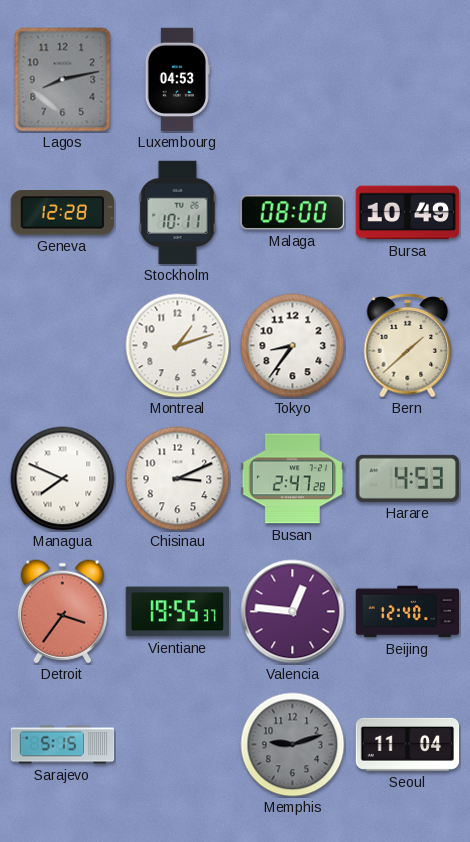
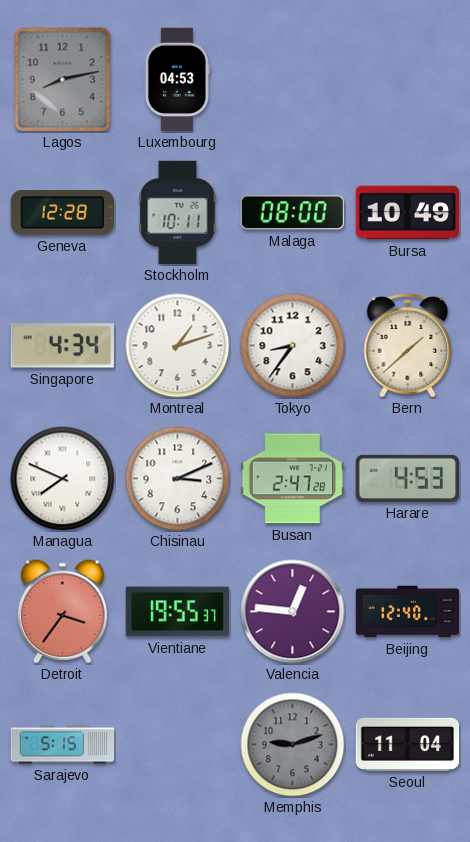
Singapore: none -> 4:34
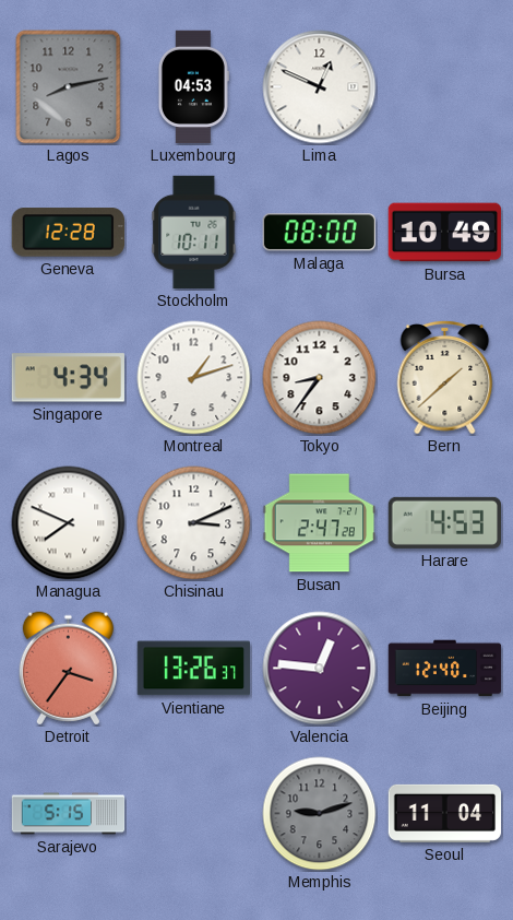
Lima: none -> 12:49
Vientiane: 19:55 -> 13:26
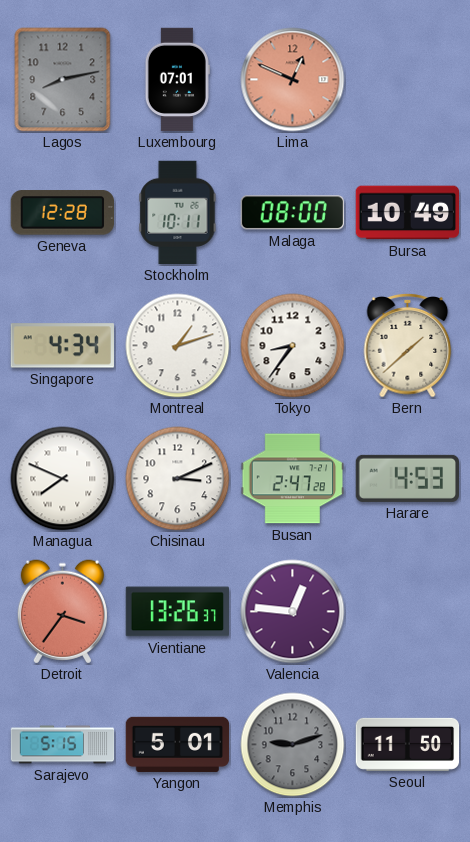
Luxembourg: 04:53 -> 07:01
Lima dial: white -> salmon
Beijing: 12:40 -> none
Yangon: none -> 5:01
Seoul: 11:04 -> 11:50
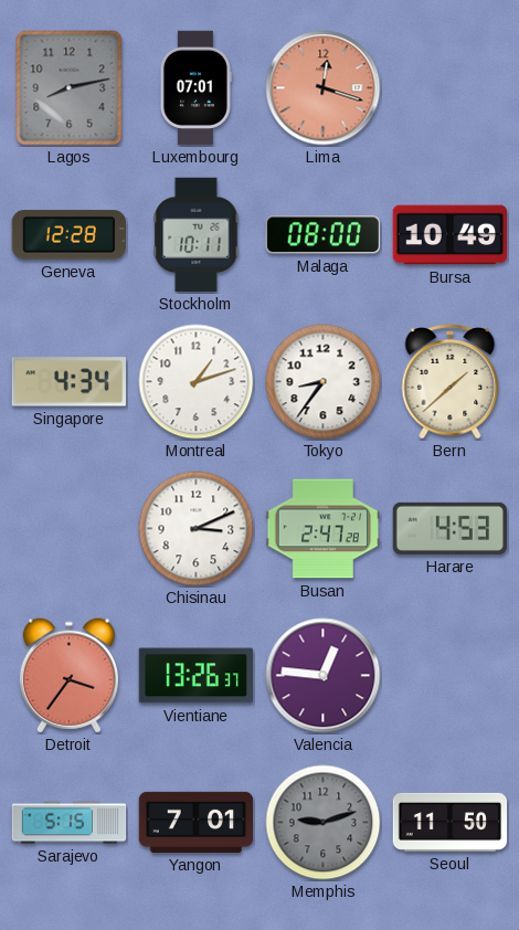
Lima: 12:49 -> 12:18
Managua: 7:49 -> none
Yangon: 5:01 -> 7:01
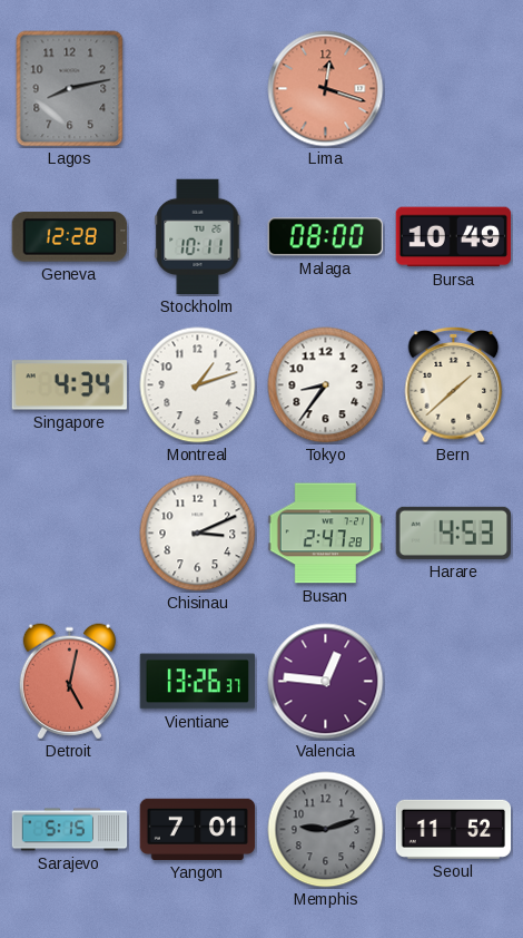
Luxembourg: 07:01 -> none
Detroit: 3:36 -> 5:02
Seoul: 11:50 -> 11:52
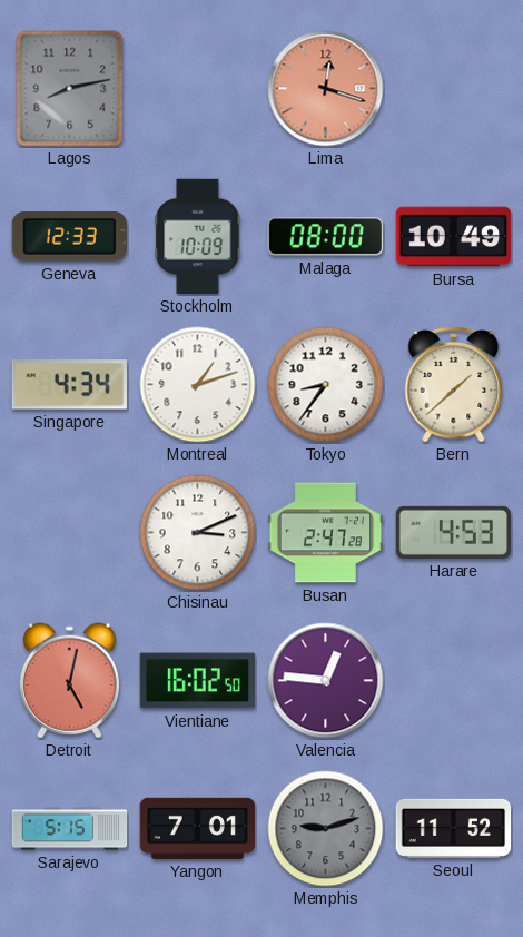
Geneva: 12:28 -> 12:33
Stockholm: 10:11 -> 10:09
Vientiane: 13:26 -> 16:02
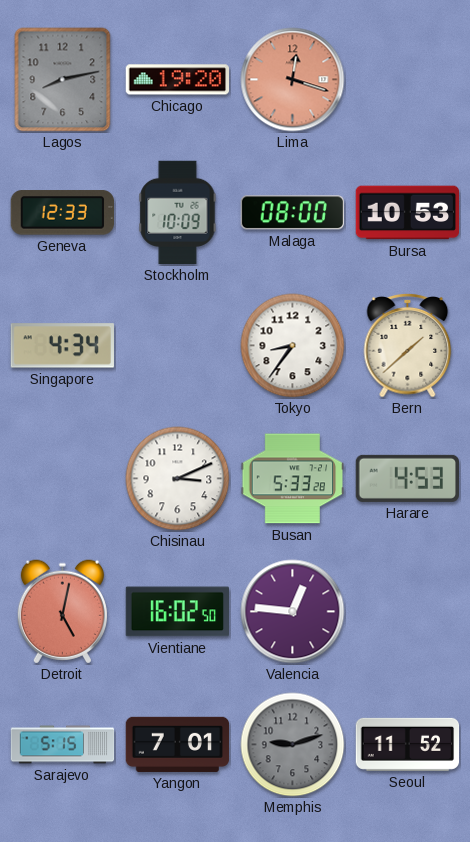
Chicago: none -> 19:20
Bursa: 10:49 -> 10:53
Montreal: 1:12 -> none
Busan: 2:47 -> 5:33
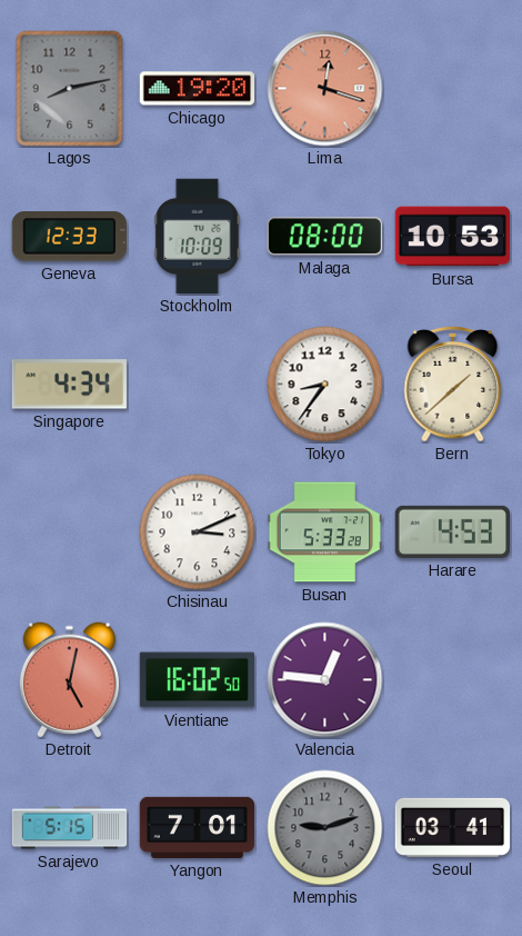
Seoul: 11:52 -> 03:41
